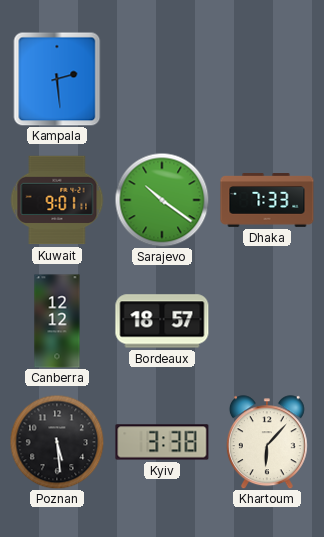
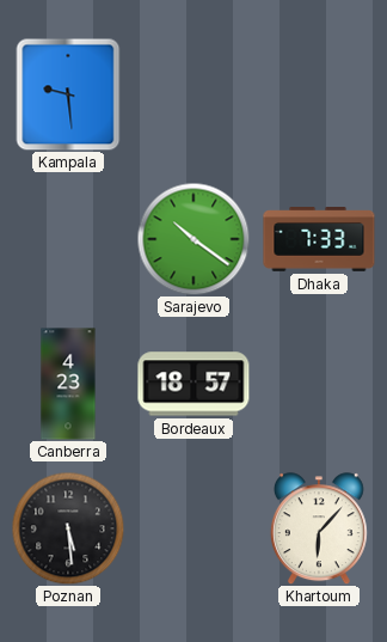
Kampala: 2:29 -> 9:29
Kuwait: 9:01 -> none
Canberra: 12:12 -> 4:23
Kyiv: 3:38 -> none
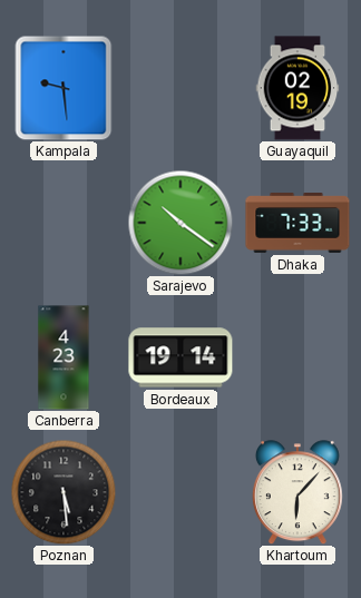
Guayaquil: none -> 02:19
Bordeaux: 18:57 -> 19:14
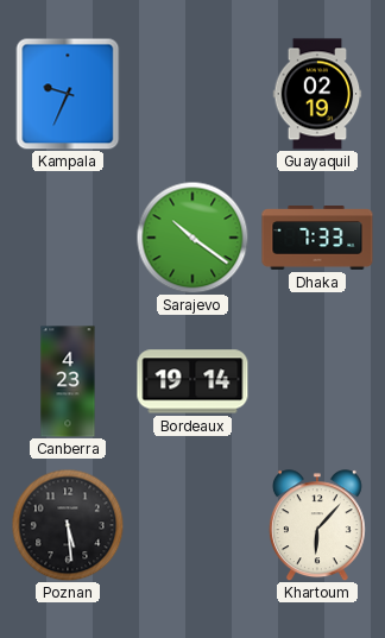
Kampala: 9:29 -> 9:34
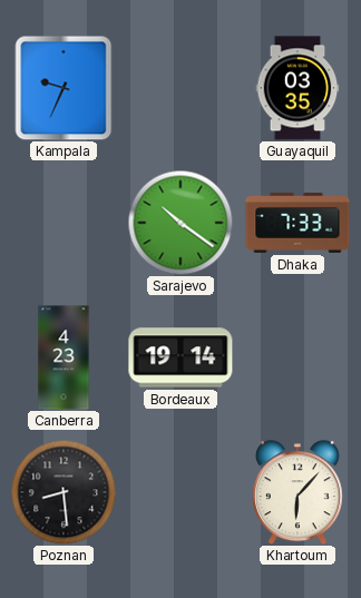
Guayaquil: 02:19 -> 03:35
Poznan: 5:29 -> 8:29
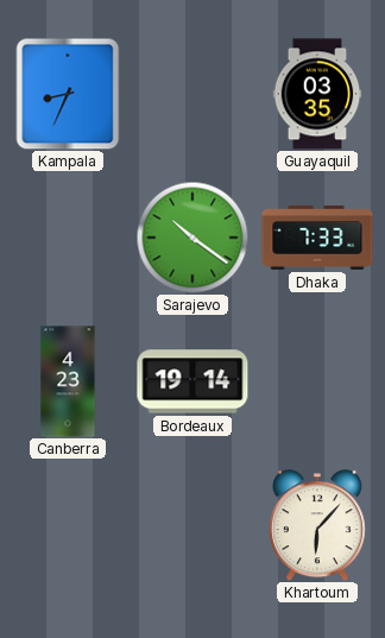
Kampala: 9:34 -> 8:34
Poznan: 8:29 -> none
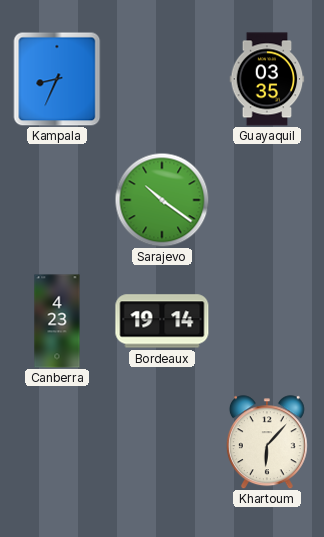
Dhaka: 7:33 -> none
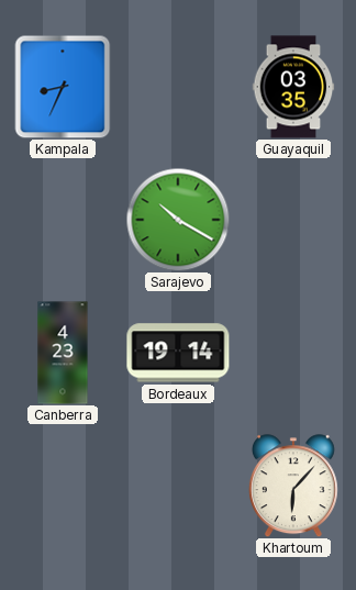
Sarajevo: 10:21 -> 10:20
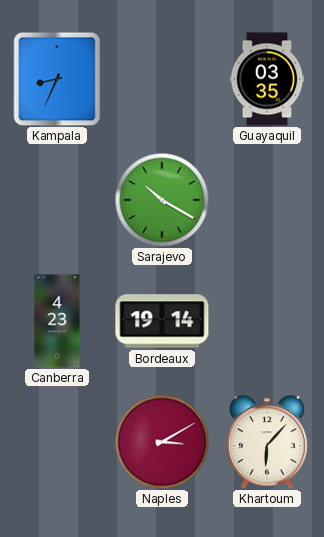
Naples: none -> 3:10
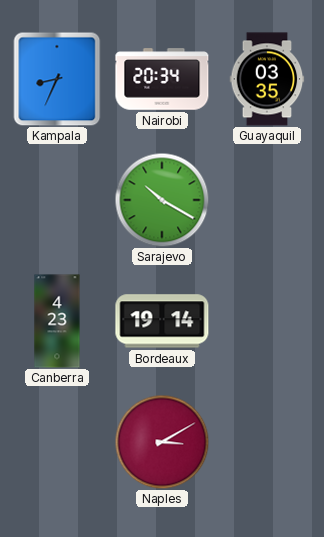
Nairobi: none -> 20:34
Khartoum: 6:07 -> none
